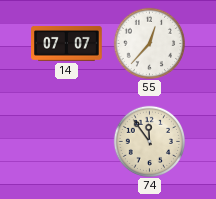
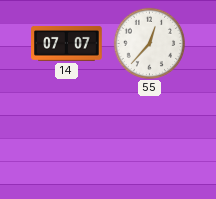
74: 11:54 -> none
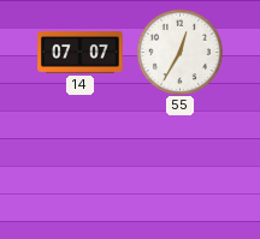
55: 12:37 -> 12:35
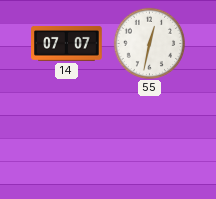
55: 12:35 -> 12:32
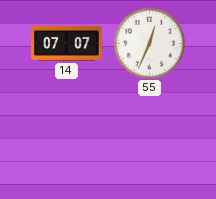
55: 12:32 -> 12:34
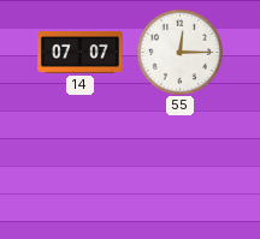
55: 12:34 -> 12:15
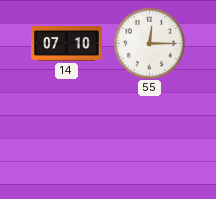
14: 07:07 -> 07:10
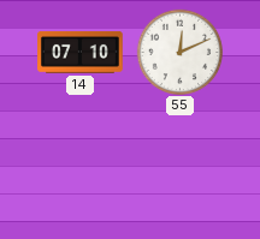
55: 12:15 -> 12:11
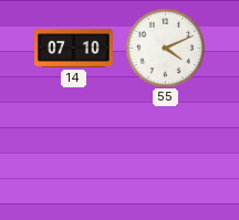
55: 12:11 -> 4:11
